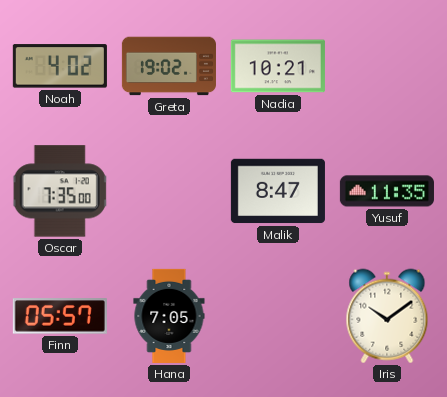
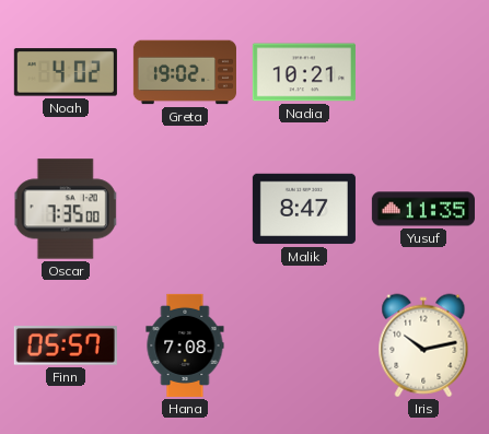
Hana: 7:05 -> 7:08
Iris: 10:09 -> 10:13
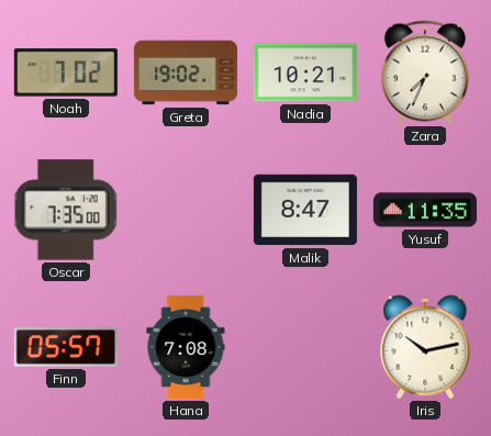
Noah: 4:02 -> 7:02
Zara: none -> 7:34
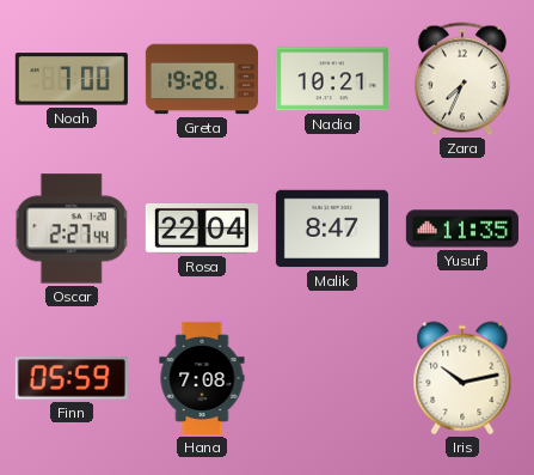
Noah: 7:02 -> 7:00
Greta: 19:02 -> 19:28
Oscar: 7:35 -> 2:27
Rosa: none -> 22:04
Finn: 05:57 -> 05:59
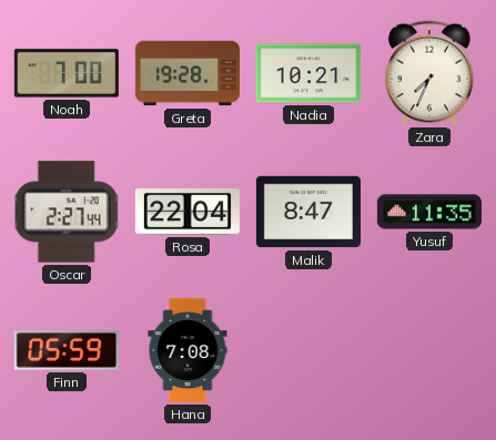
Iris: 10:13 -> none
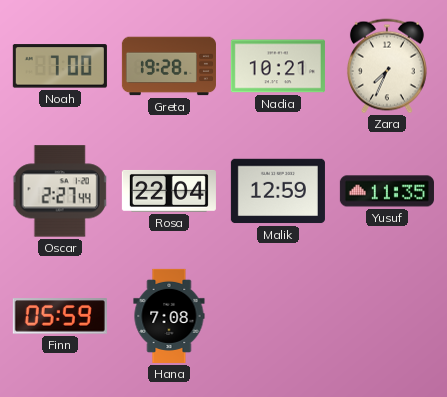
Malik: 8:47 -> 12:59
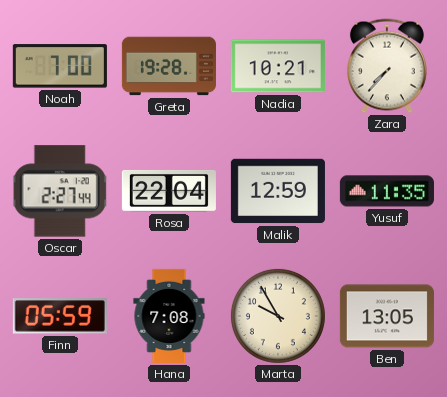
Zara: 7:34 -> 7:37
Marta: none -> 9:55
Ben: none -> 13:05
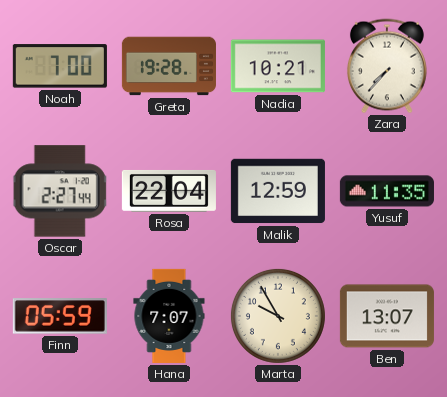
Hana: 7:08 -> 7:07
Ben: 13:05 -> 13:07
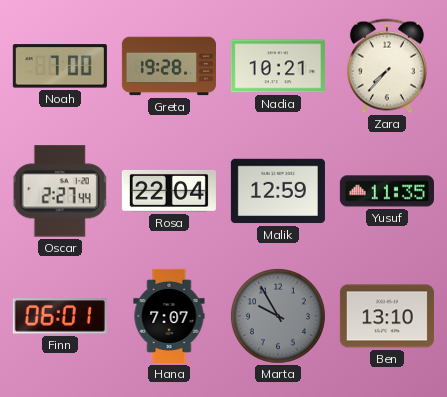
Finn: 05:59 -> 06:01
Marta dial: cream -> grey
Ben: 13:07 -> 13:10
